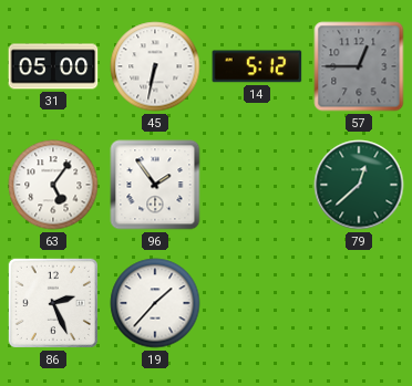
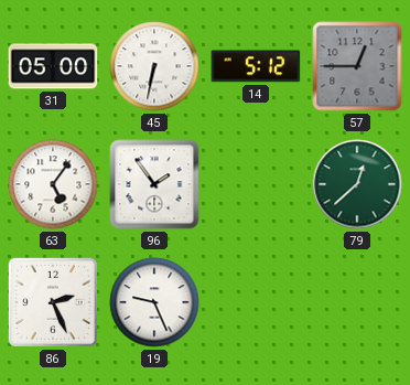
19: 1:37 -> 9:26
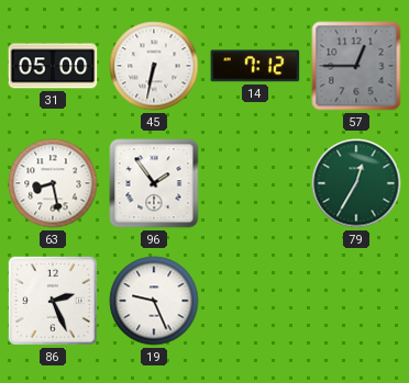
14: 5:12 -> 7:12
63: 5:06 -> 8:28
79: 12:38 -> 12:35
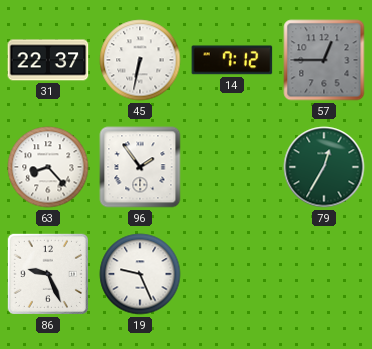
31: 05:00 -> 22:37
63: 8:28 -> 8:23
86: 2:26 -> 9:26
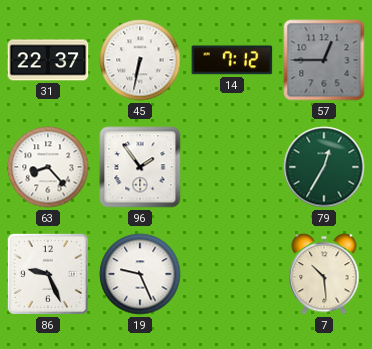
7: none -> 10:29
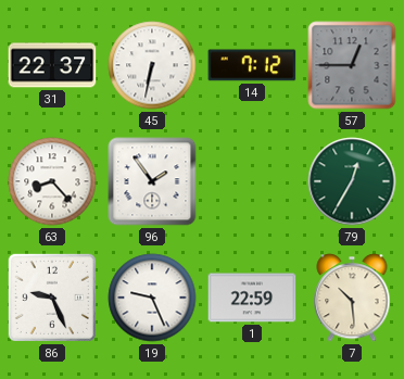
1: none -> 22:59
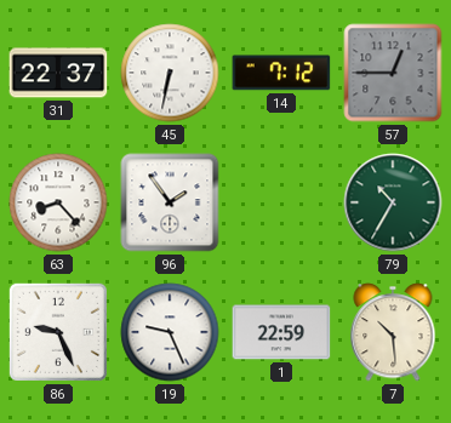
79: 12:35 -> 10:35
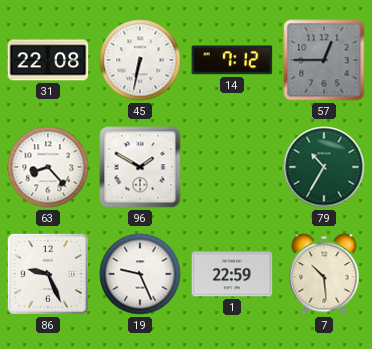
31: 22:37 -> 22:08
96: 1:54 -> 1:50
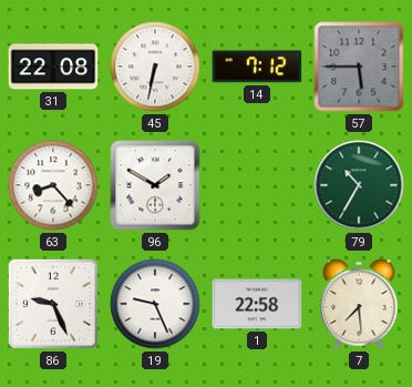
57: 12:45 -> 5:45
1: 22:59 -> 22:58
7: 10:29 -> 7:29
